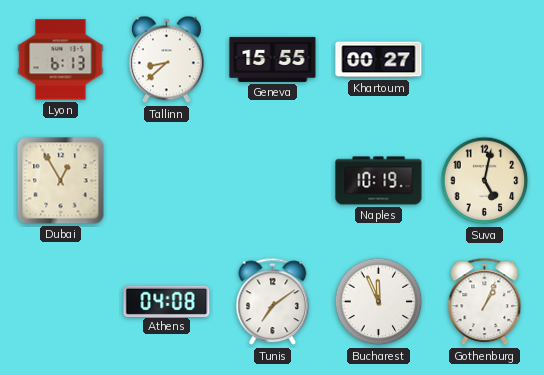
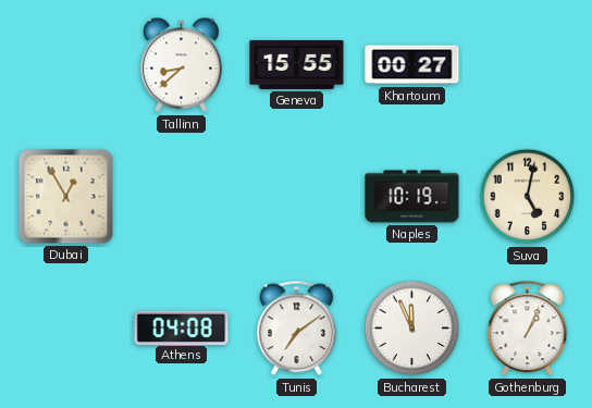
Lyon: 6:13 -> none
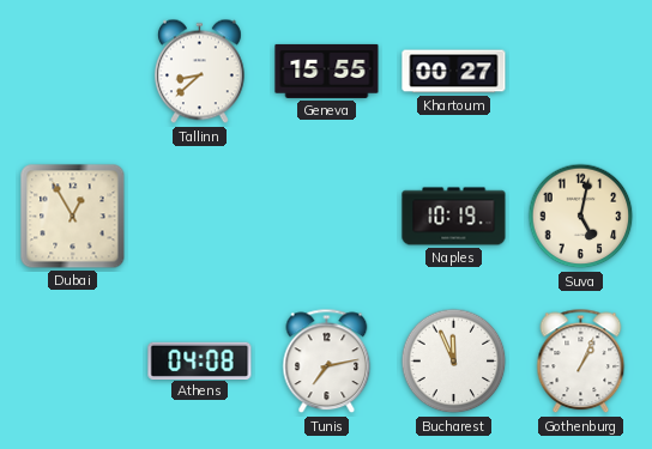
Tunis: 7:09 -> 7:13
